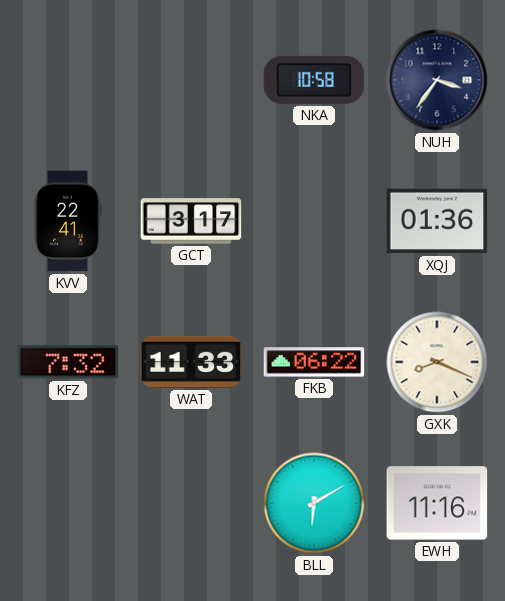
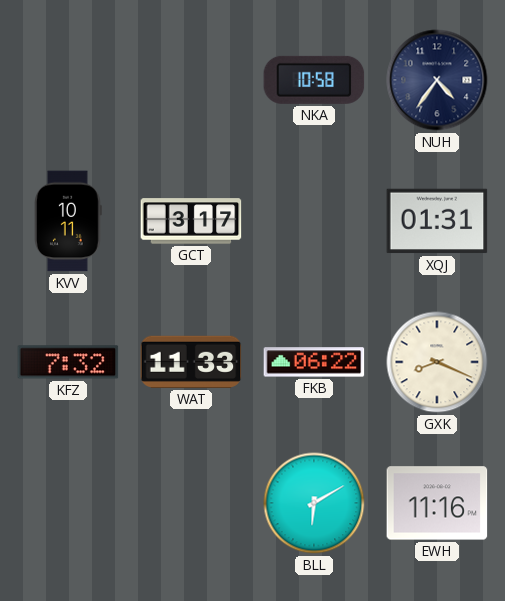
NUH: 3:36 -> 4:36
KVV: 22:41 -> 10:11
XQJ: 01:36 -> 01:31
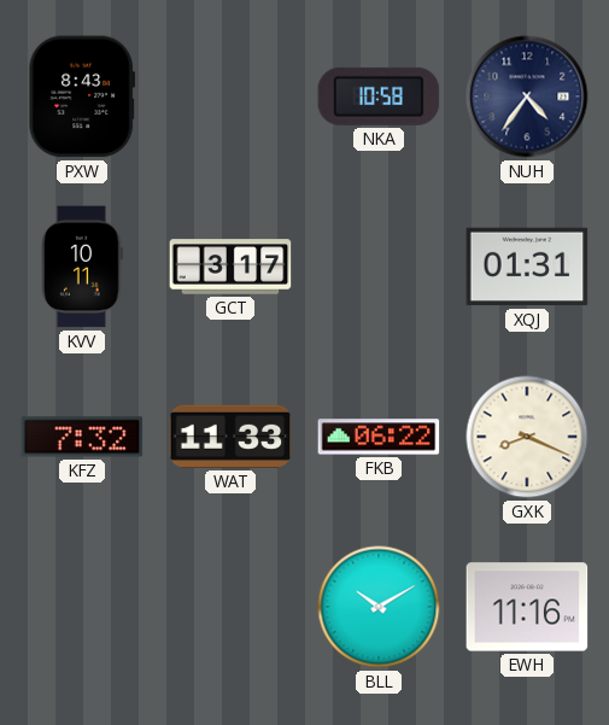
PXW: none -> 8:43
BLL: 6:10 -> 10:10
